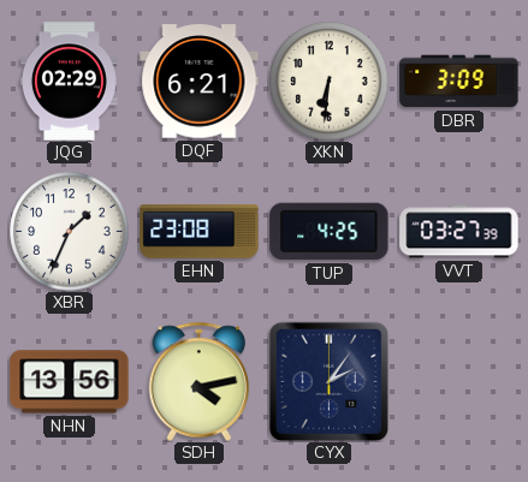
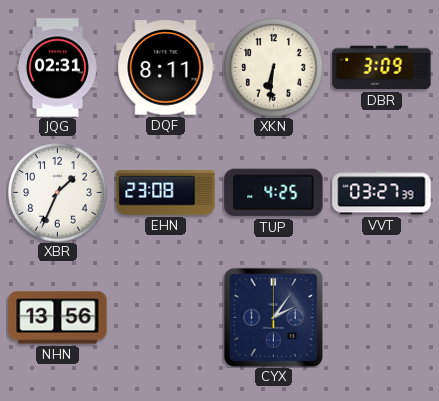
JQG: 02:29 -> 02:31
DQF: 6:21 -> 8:11
SDH: 4:13 -> none
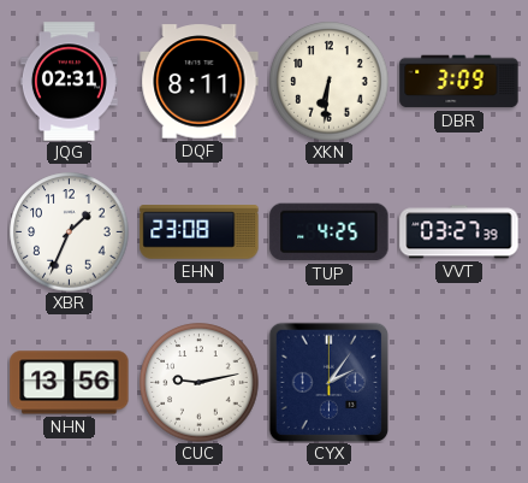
CUC: none -> 9:13
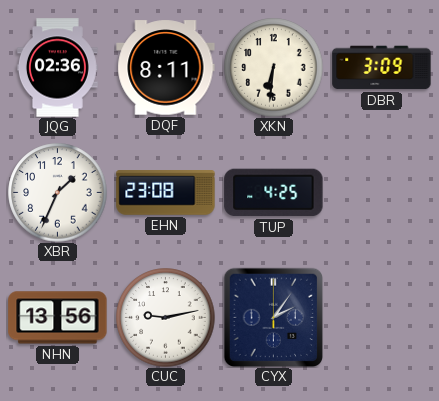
JQG: 02:31 -> 02:36
VVT: 03:27 -> none
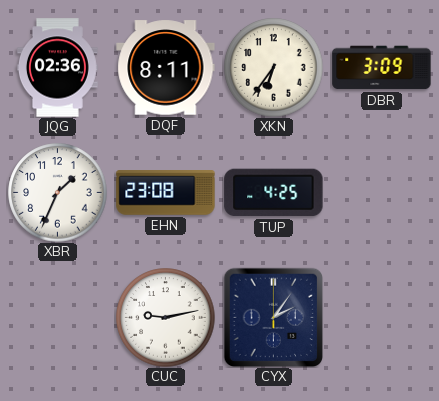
XKN: 6:31 -> 6:36
NHN: 13:56 -> none
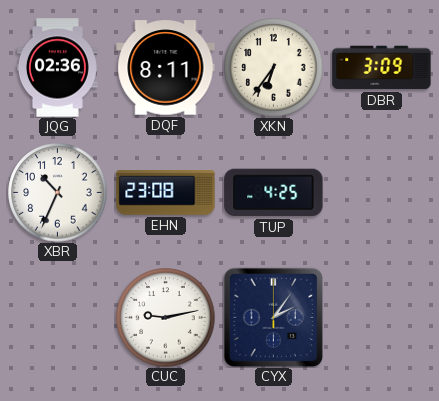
XBR: 1:34 -> 10:34
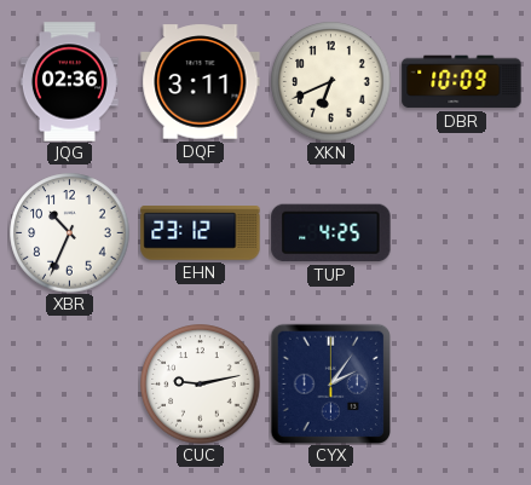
DQF: 8:11 -> 3:11
XKN: 6:36 -> 6:41
DBR: 3:09 -> 10:09
EHN: 23:08 -> 23:12
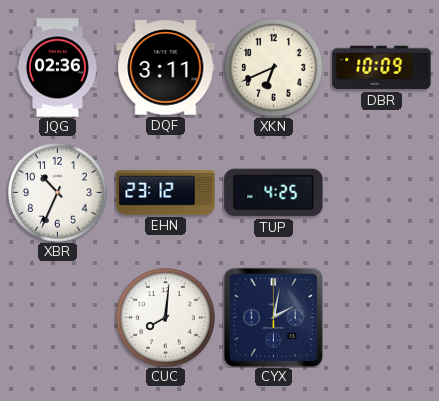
CUC: 9:13 -> 8:01
CYX: 2:06 -> 2:02
